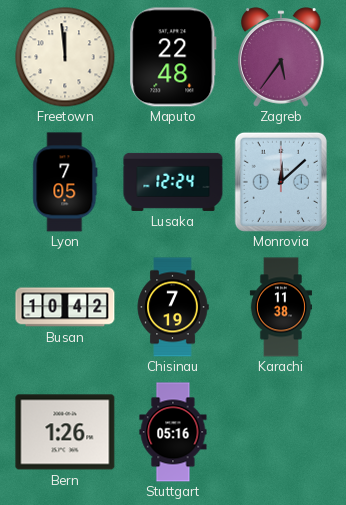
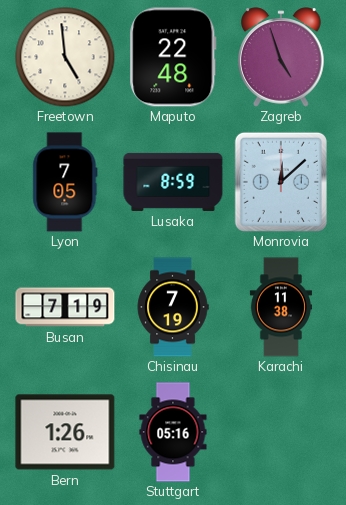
Freetown: 11:59 -> 4:59
Zagreb: 5:36 -> 4:57
Lusaka: 12:24 -> 8:59
Busan: 10:42 -> 7:19
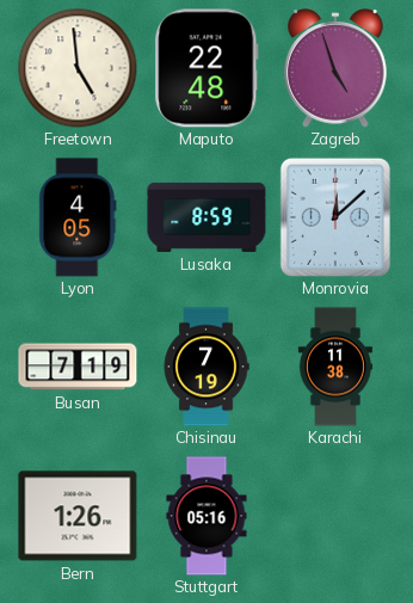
Lyon: 7:05 -> 4:05
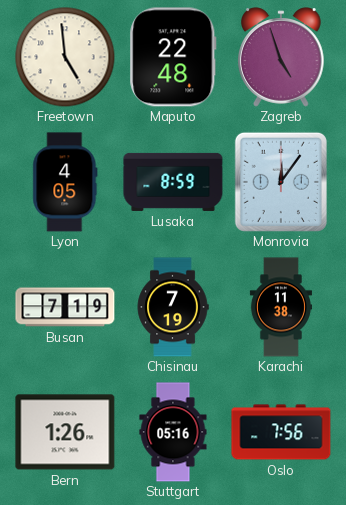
Monrovia: 12:08 -> 12:06
Oslo: none -> 7:56
